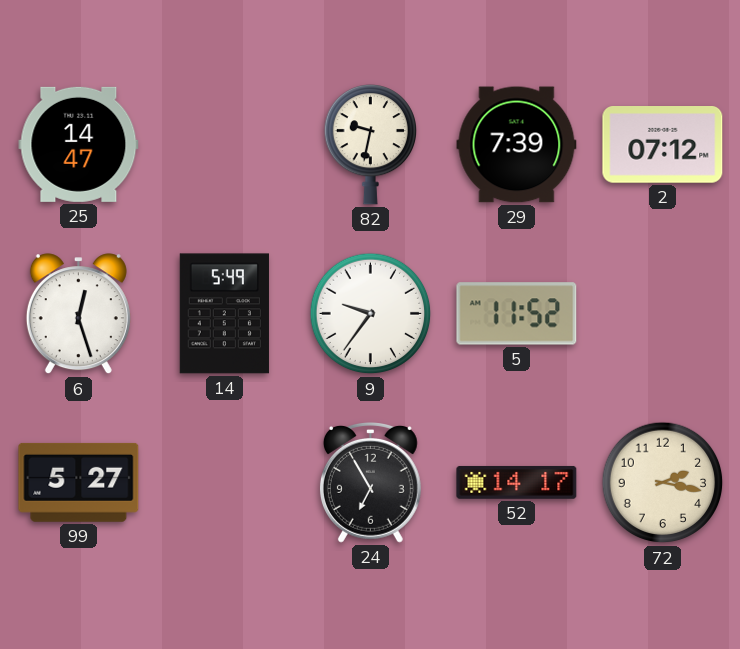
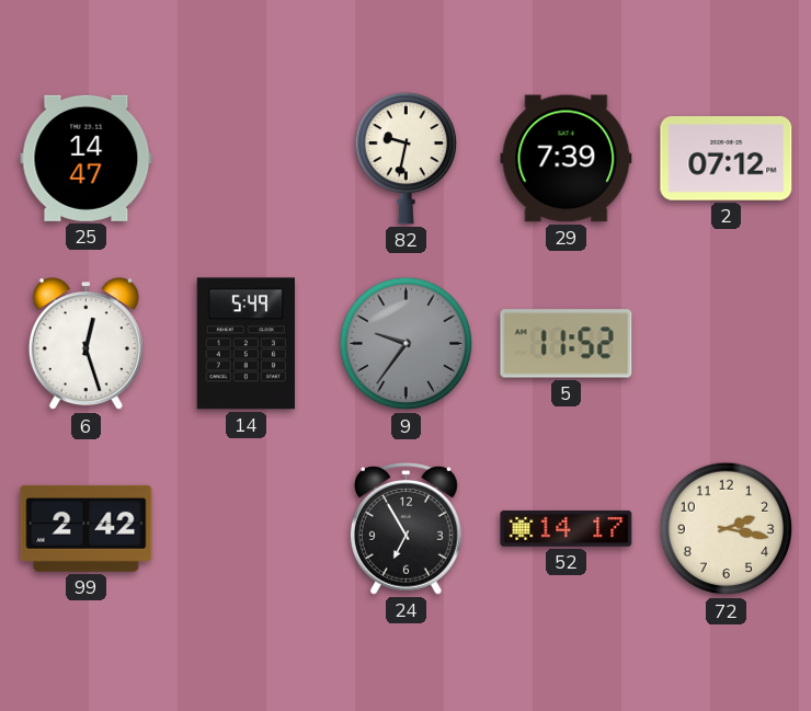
9 dial: white -> grey
99: 5:27 -> 2:42
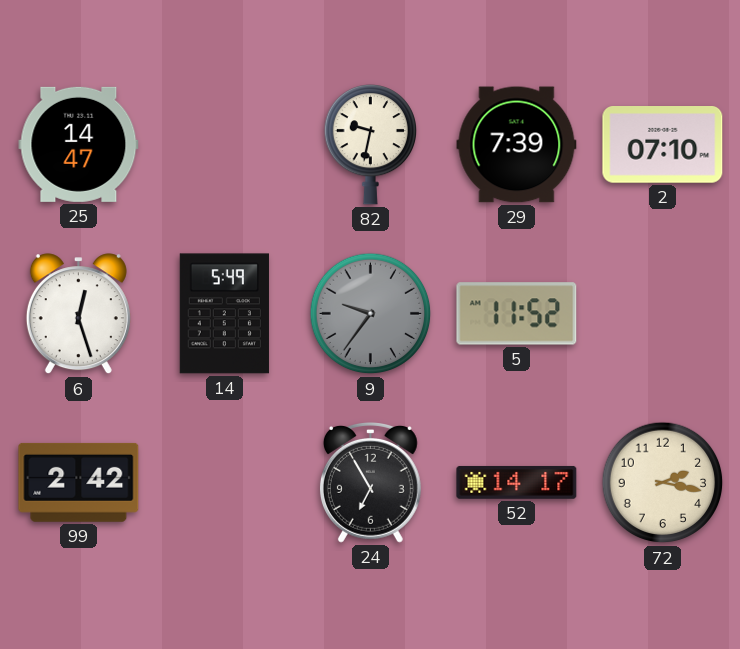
2: 07:12 -> 07:10
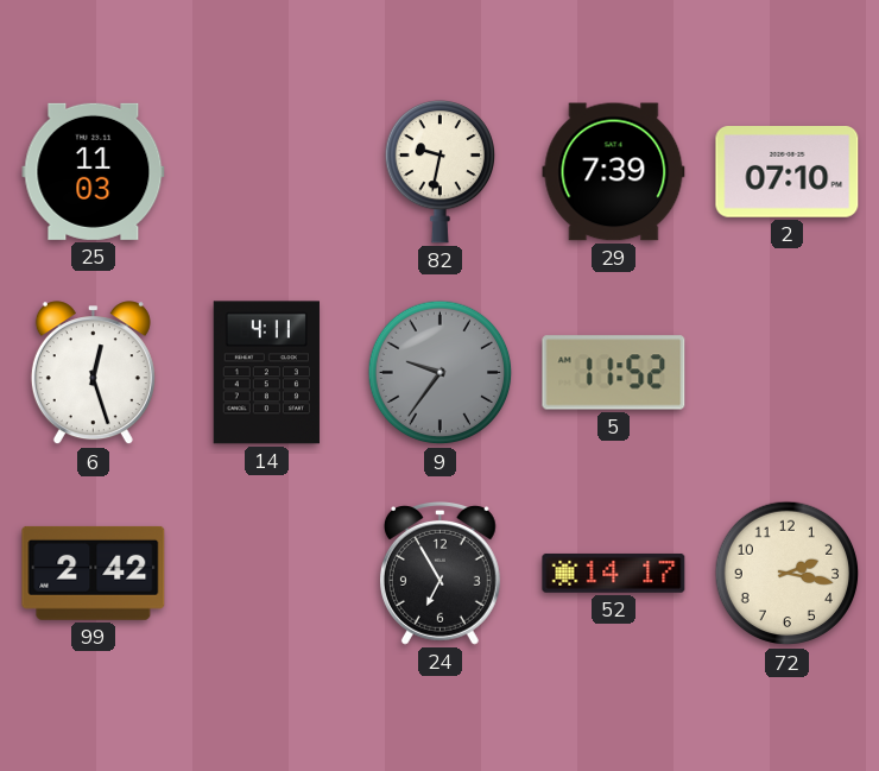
25: 14:47 -> 11:03
14: 5:49 -> 4:11
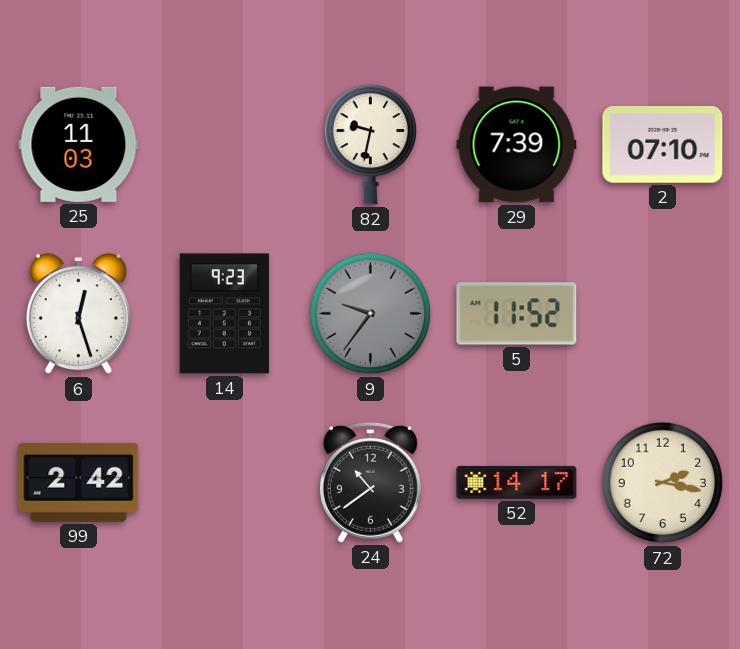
14: 4:11 -> 9:23
24: 6:55 -> 10:39
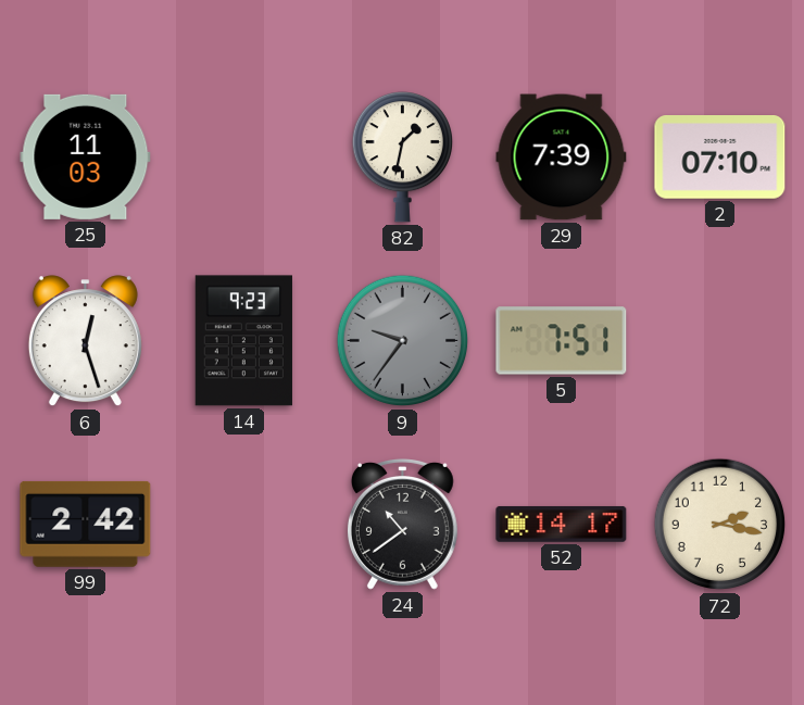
82: 9:32 -> 1:32
5: 11:52 -> 7:51
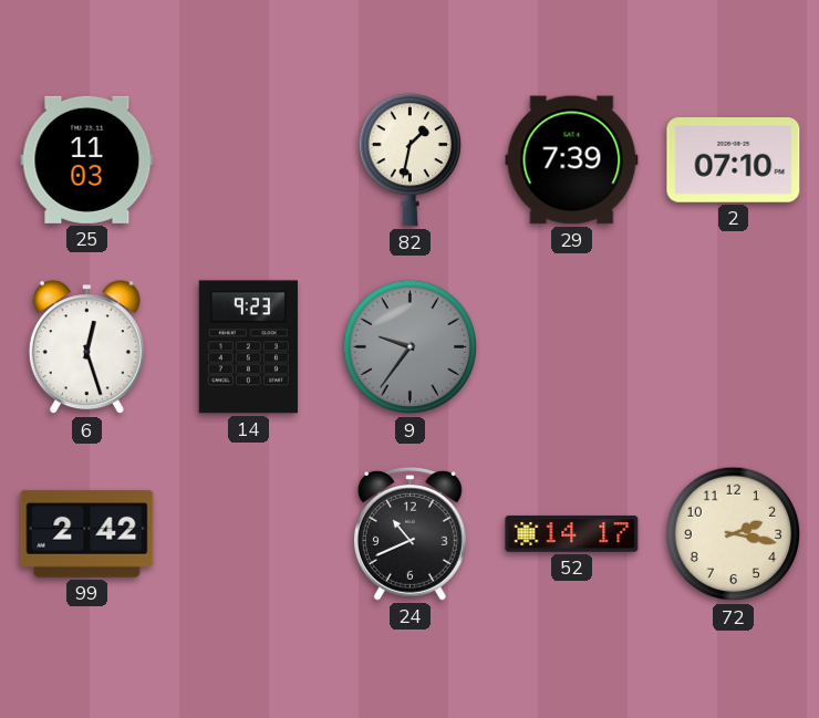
5: 7:51 -> none
24: 10:39 -> 10:41
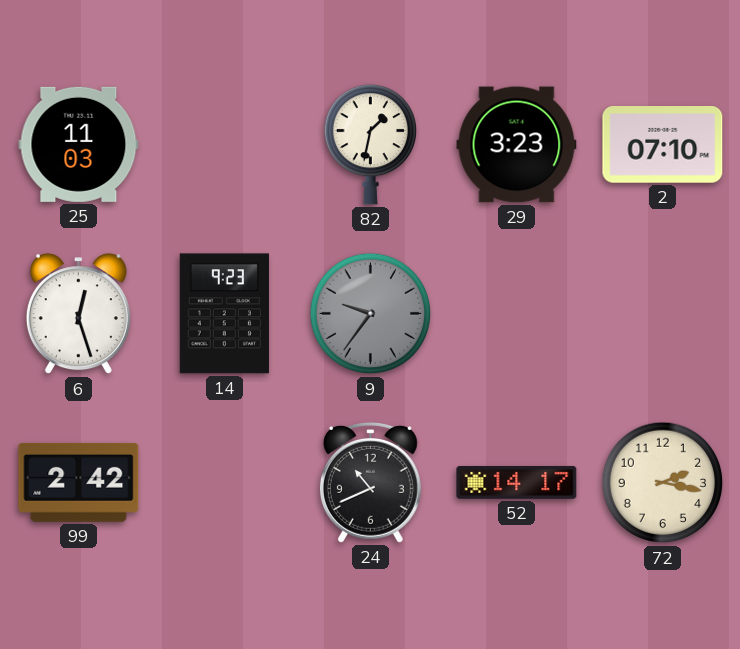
29: 7:39 -> 3:23
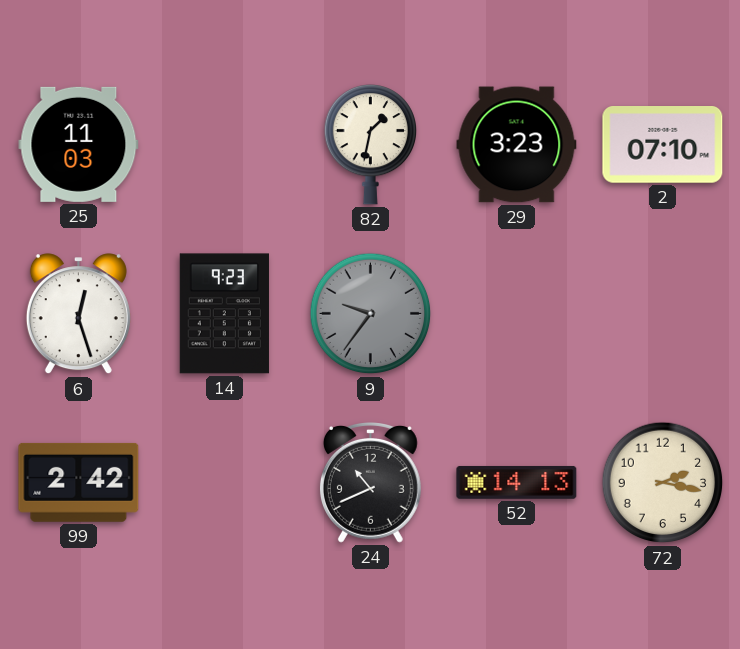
52: 14:17 -> 14:13
